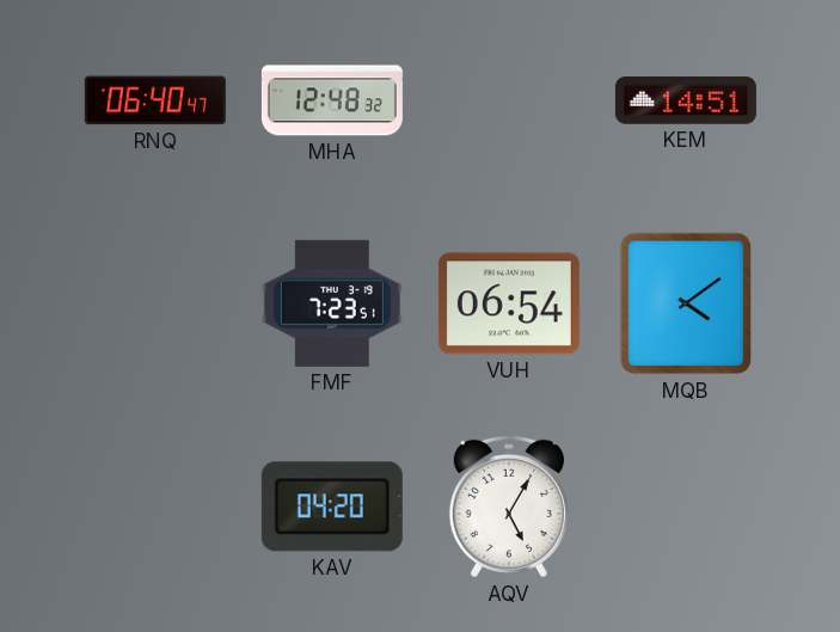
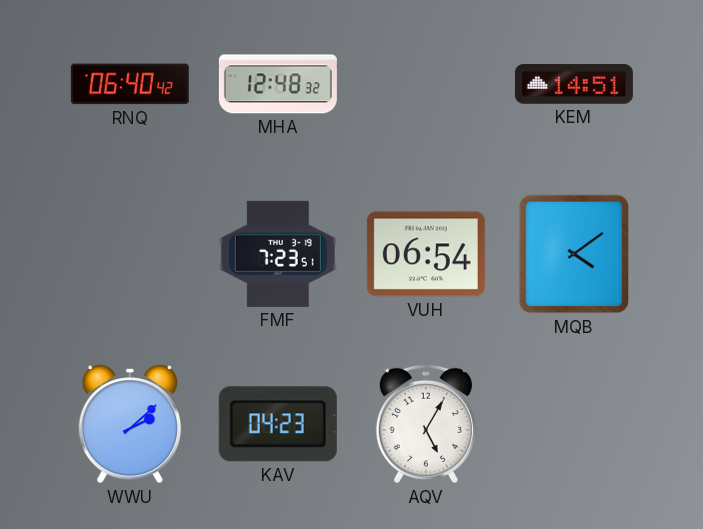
RNQ: 06:40:47 -> 06:40:42
WWU: none -> 2:08
KAV: 04:20 -> 04:23
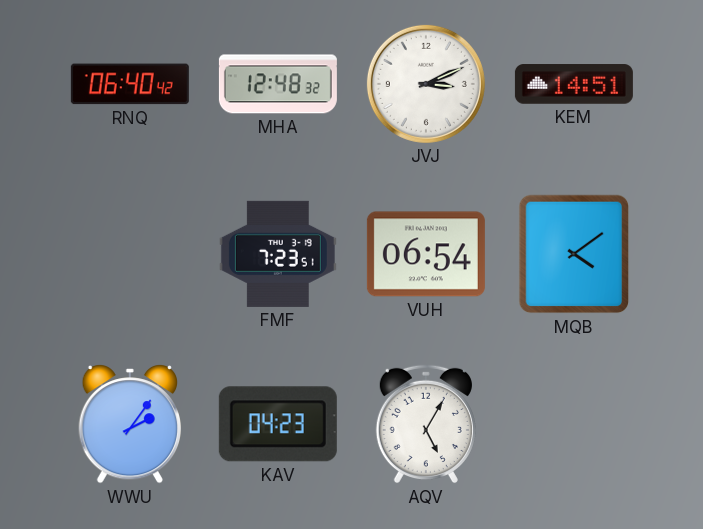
JVJ: none -> 3:11
WWU: 2:08 -> 2:06
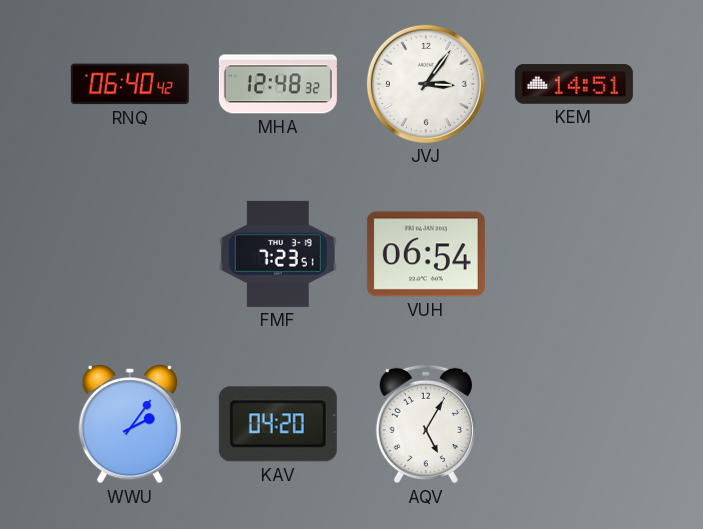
JVJ: 3:11 -> 3:06
MQB: 4:09 -> none
KAV: 04:23 -> 04:20
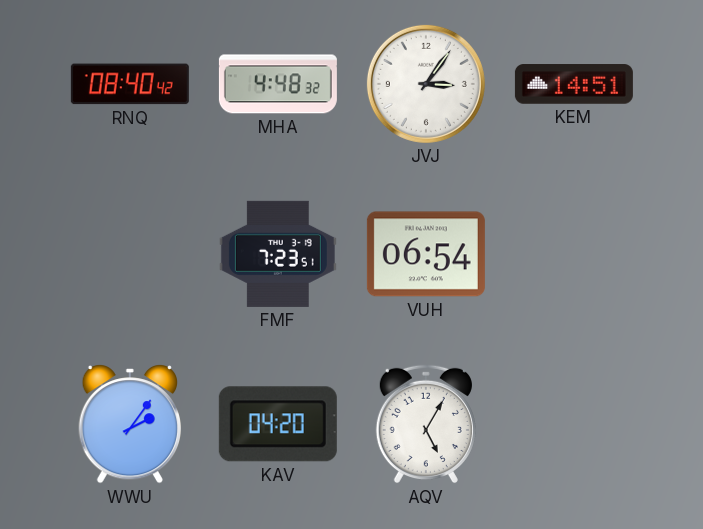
RNQ: 06:40 -> 08:40
MHA: 12:48 -> 4:48
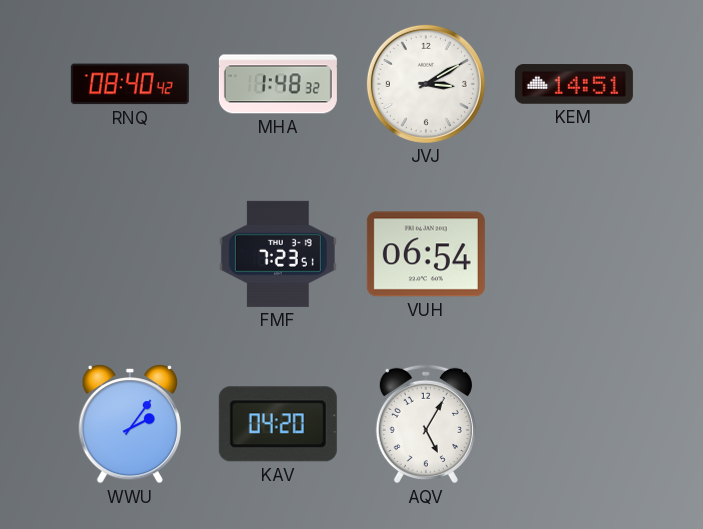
MHA: 4:48 -> 1:48
JVJ: 3:06 -> 3:10
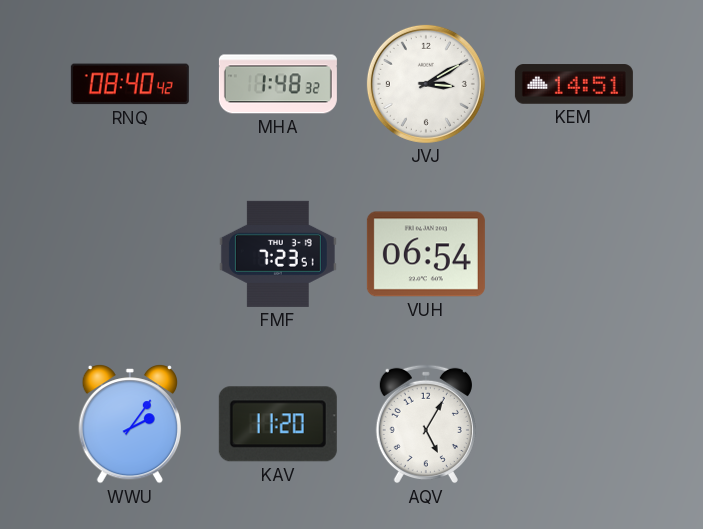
KAV: 04:20 -> 11:20
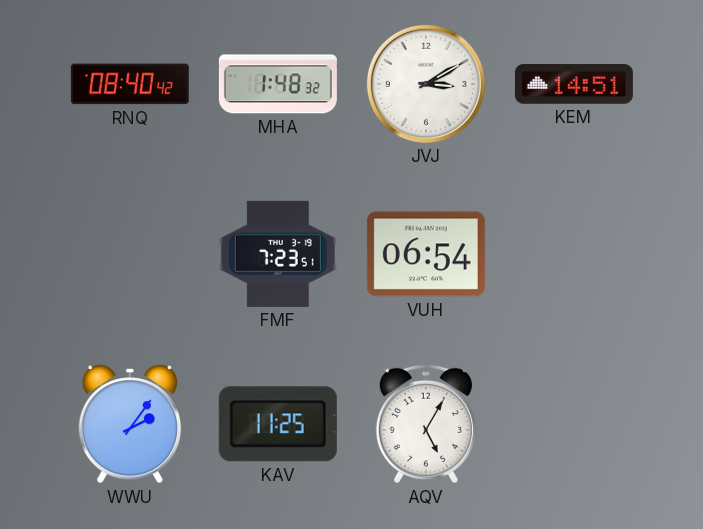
KAV: 11:20 -> 11:25
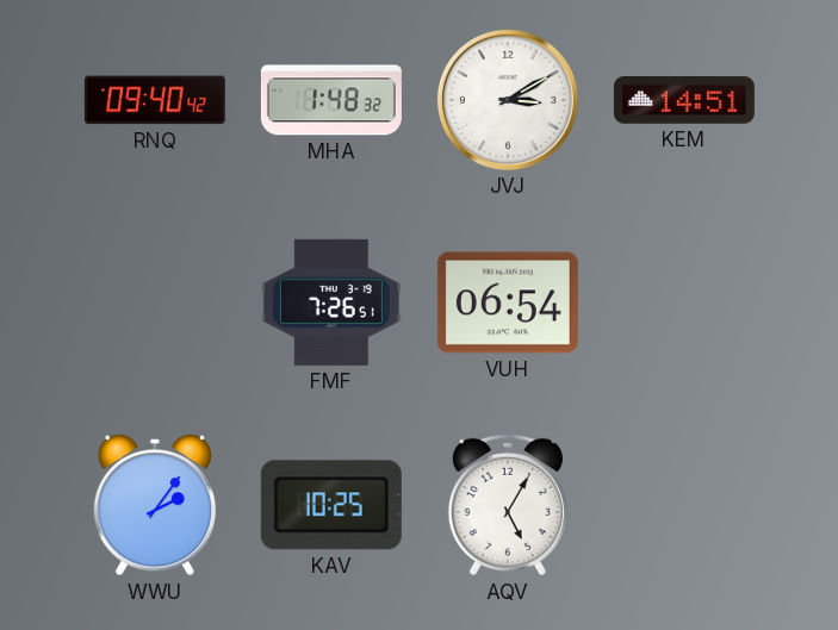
RNQ: 08:40 -> 09:40
FMF: 7:23 -> 7:26
KAV: 11:25 -> 10:25
